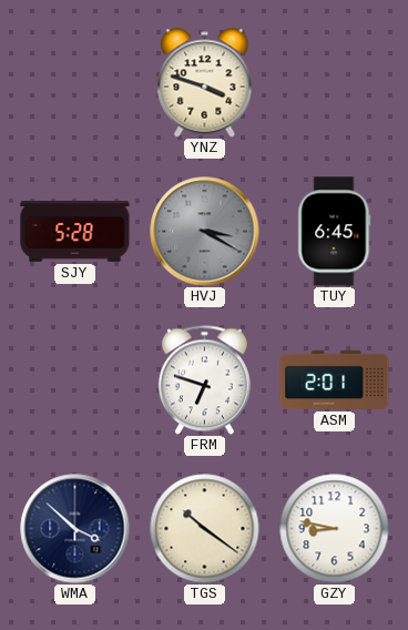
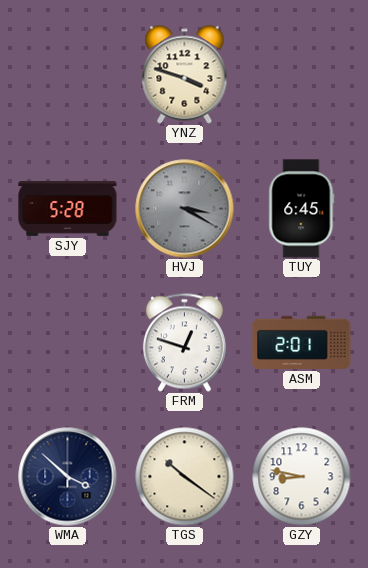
FRM: 6:48 -> 12:48
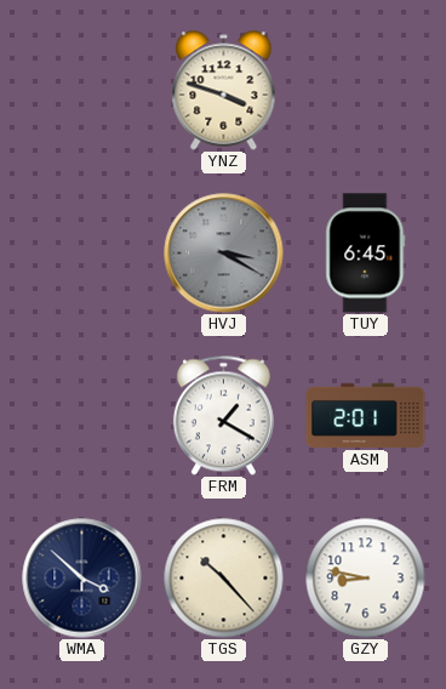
SJY: 5:28 -> none
FRM: 12:48 -> 1:20
TGS: 10:21 -> 10:23
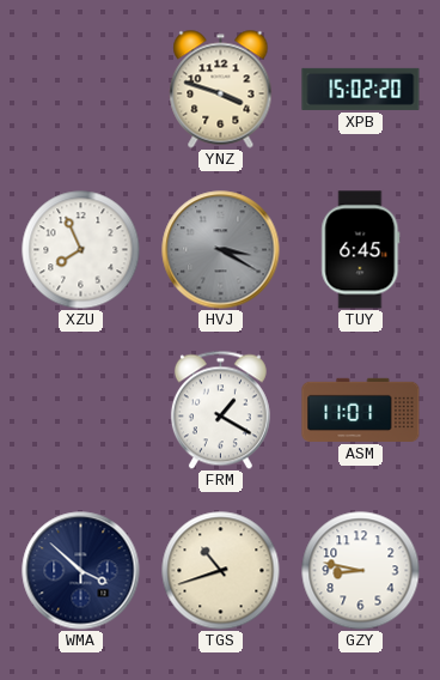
XPB: none -> 15:02
XZU: none -> 7:56
ASM: 2:01 -> 11:01
TGS: 10:23 -> 10:42
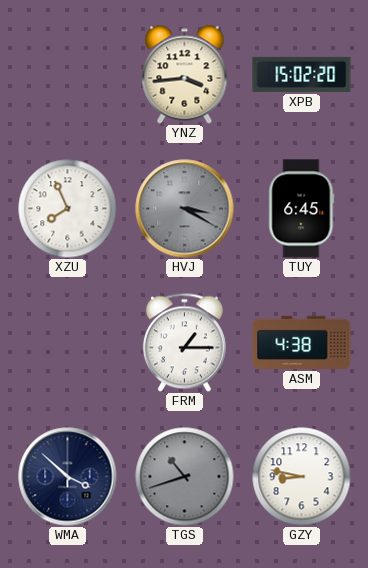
YNZ: 3:48 -> 3:44
FRM: 1:20 -> 1:15
ASM: 11:01 -> 4:38
TGS dial: cream -> grey
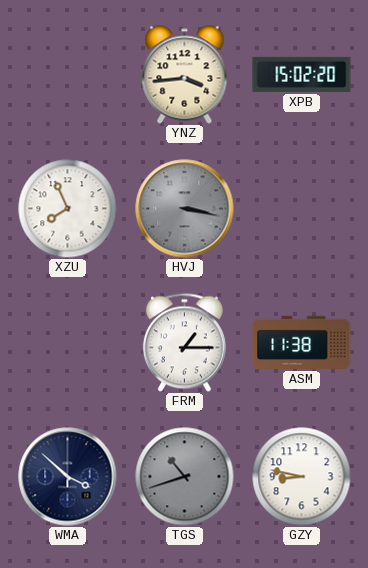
HVJ: 3:20 -> 3:17
TUY: 6:45 -> none
ASM: 4:38 -> 11:38
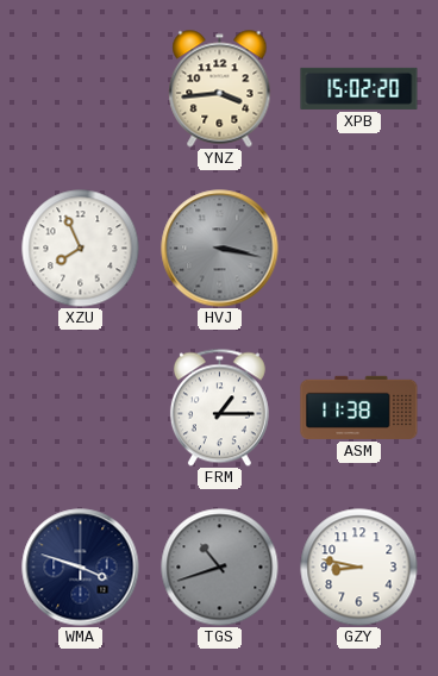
WMA: 3:52 -> 3:48
